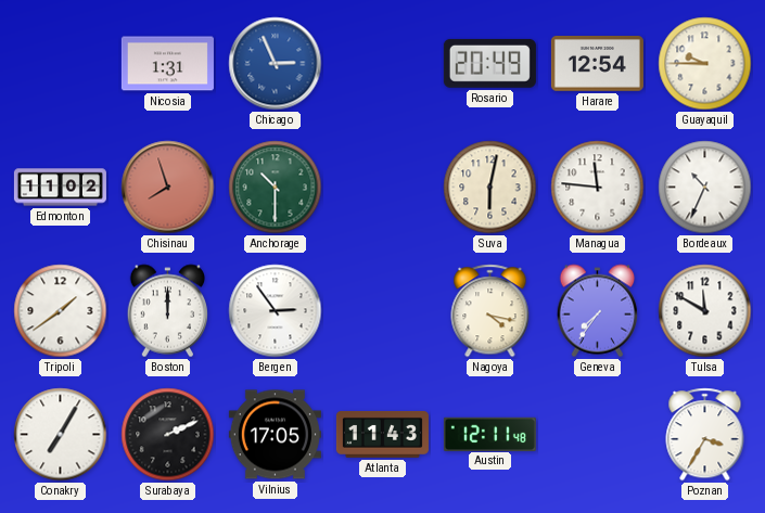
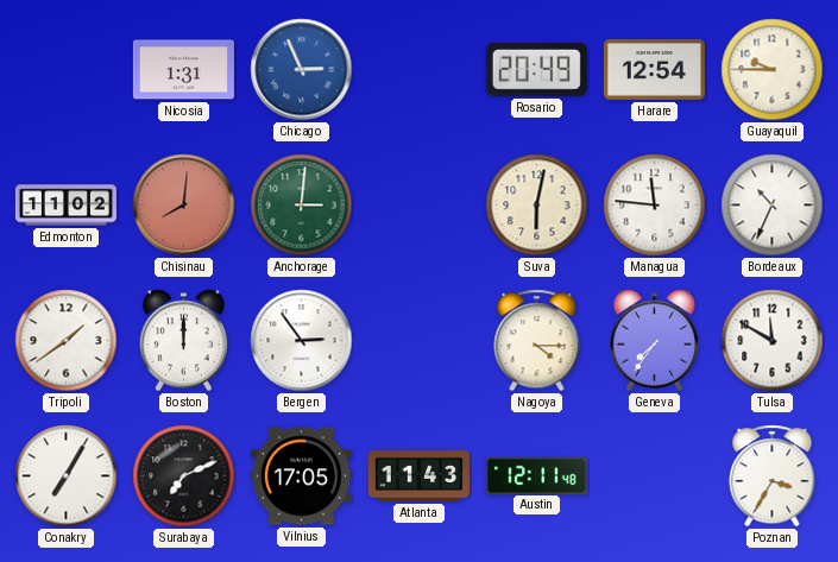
Chisinau: 7:57 -> 8:01
Anchorage: 10:30 -> 3:01
Nagoya: 4:17 -> 4:15
Surabaya: 2:11 -> 7:11
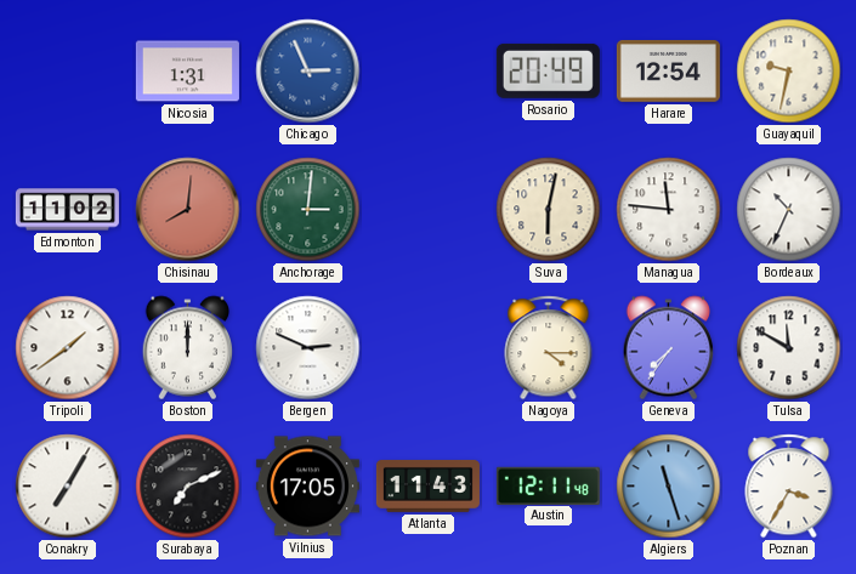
Guayaquil: 9:45 -> 9:32
Bergen: 2:54 -> 2:49
Algiers: none -> 11:27
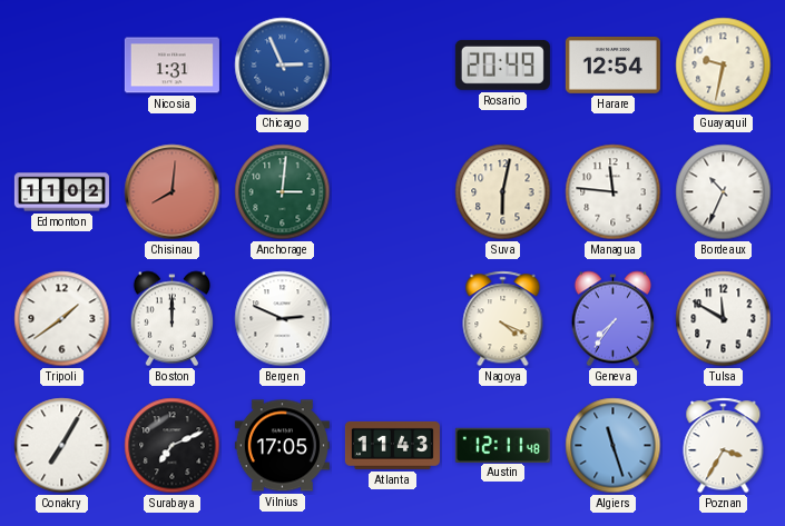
Nagoya: 4:15 -> 4:19
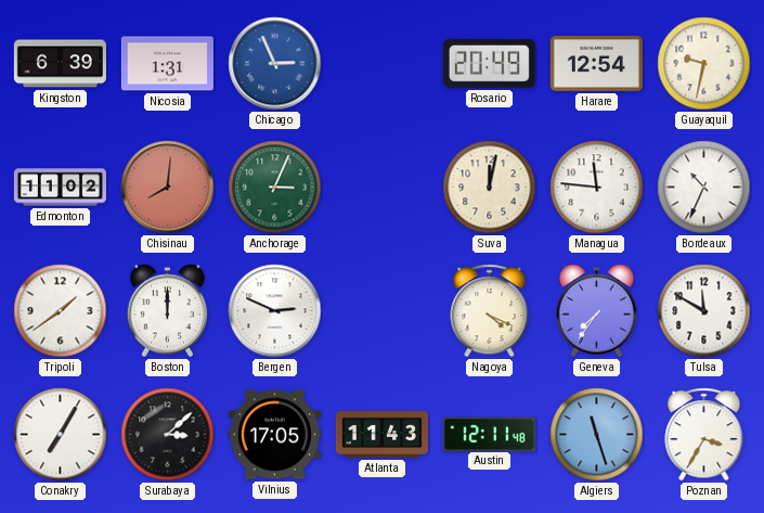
Kingston: none -> 6:39
Anchorage: 3:01 -> 3:04
Suva: 6:02 -> 12:02
Surabaya: 7:11 -> 3:08
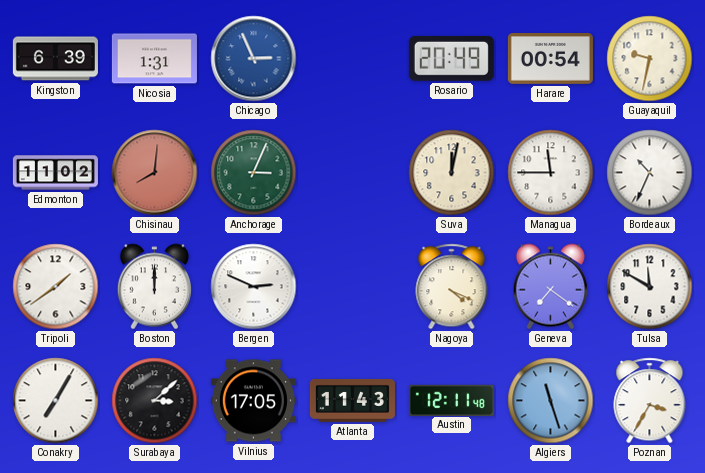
Harare: 12:54 -> 00:54
Managua: 11:46 -> 11:45
Geneva: 7:36 -> 7:21
